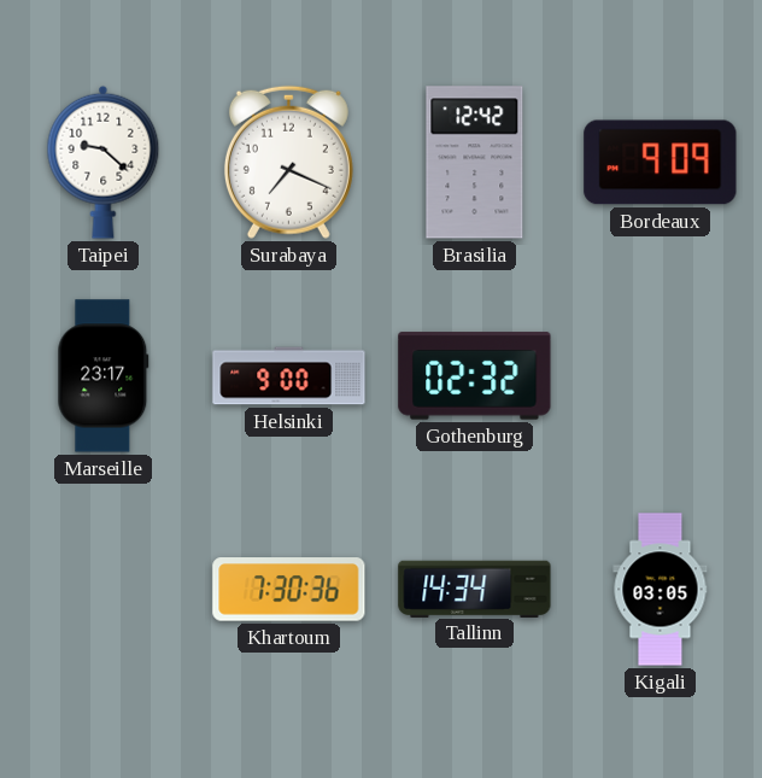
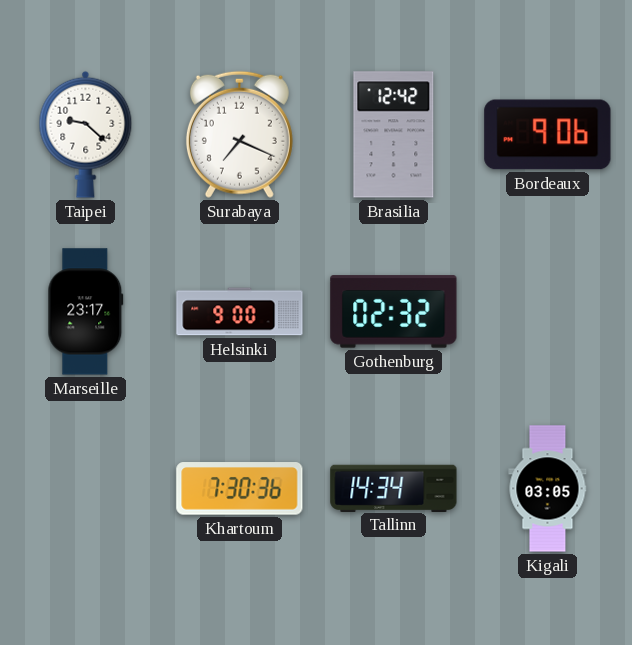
Bordeaux: 9:09 -> 9:06
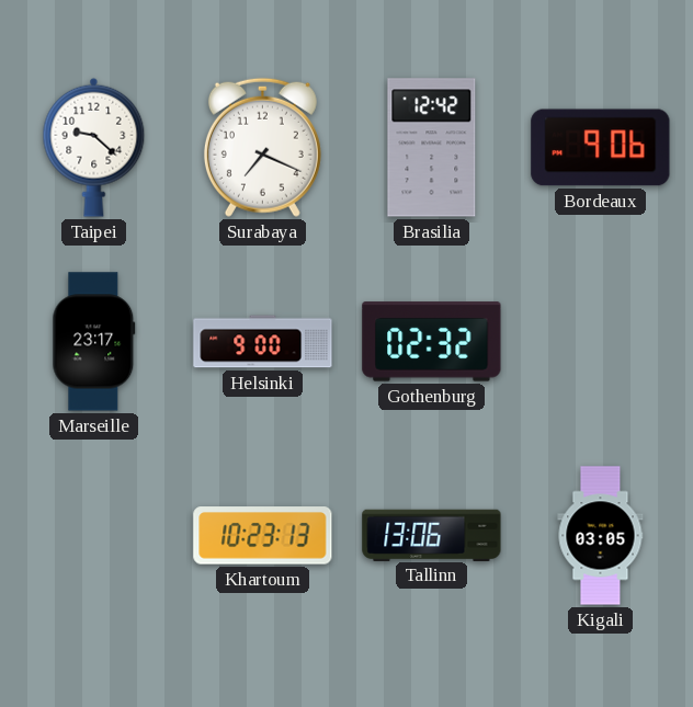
Khartoum: 7:30 -> 10:23
Tallinn: 14:34 -> 13:06
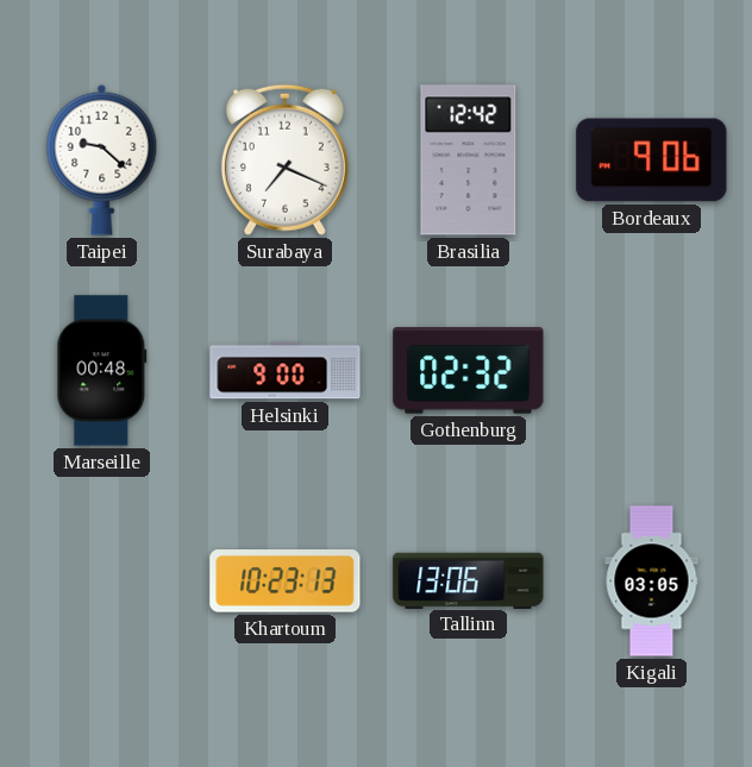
Marseille: 23:17 -> 00:48
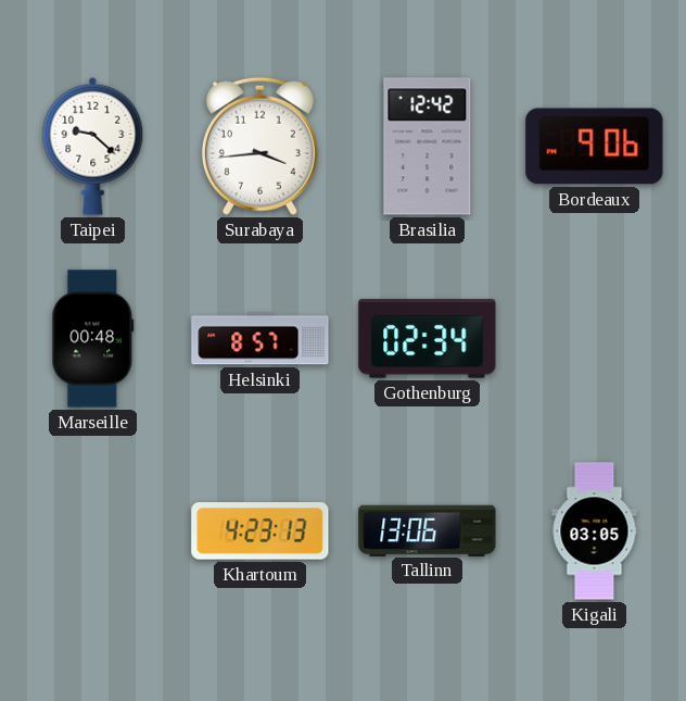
Surabaya: 7:19 -> 3:44
Helsinki: 9:00 -> 8:57
Gothenburg: 02:32 -> 02:34
Khartoum: 10:23 -> 4:23
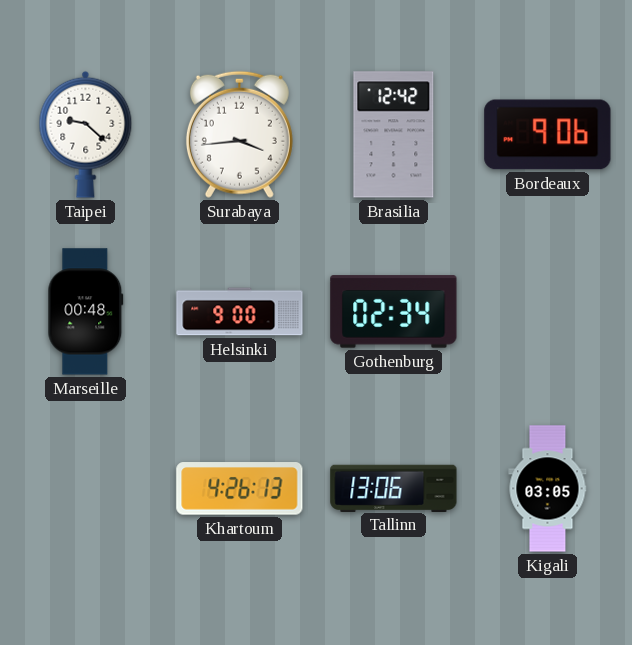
Helsinki: 8:57 -> 9:00
Khartoum: 4:23 -> 4:26
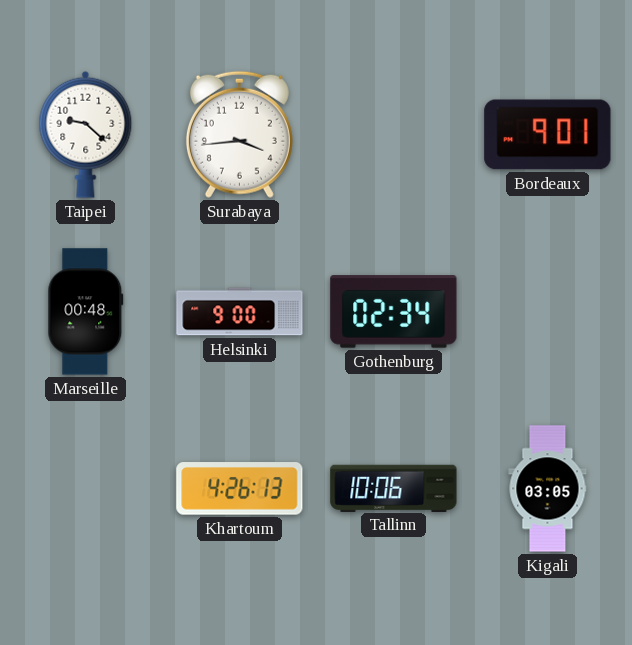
Brasilia: 12:42 -> none
Bordeaux: 9:06 -> 9:01
Tallinn: 13:06 -> 10:06
